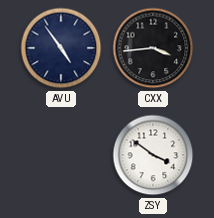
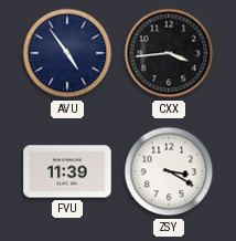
FVU: none -> 11:39
ZSY: 3:51 -> 3:20
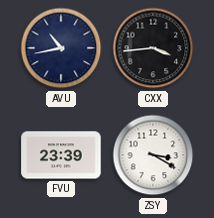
AVU: 4:54 -> 10:43
FVU: 11:39 -> 23:39
